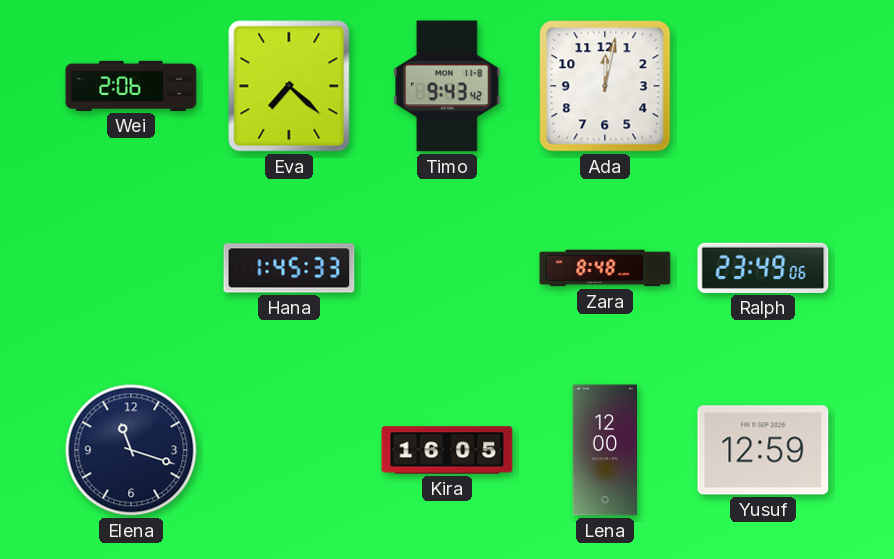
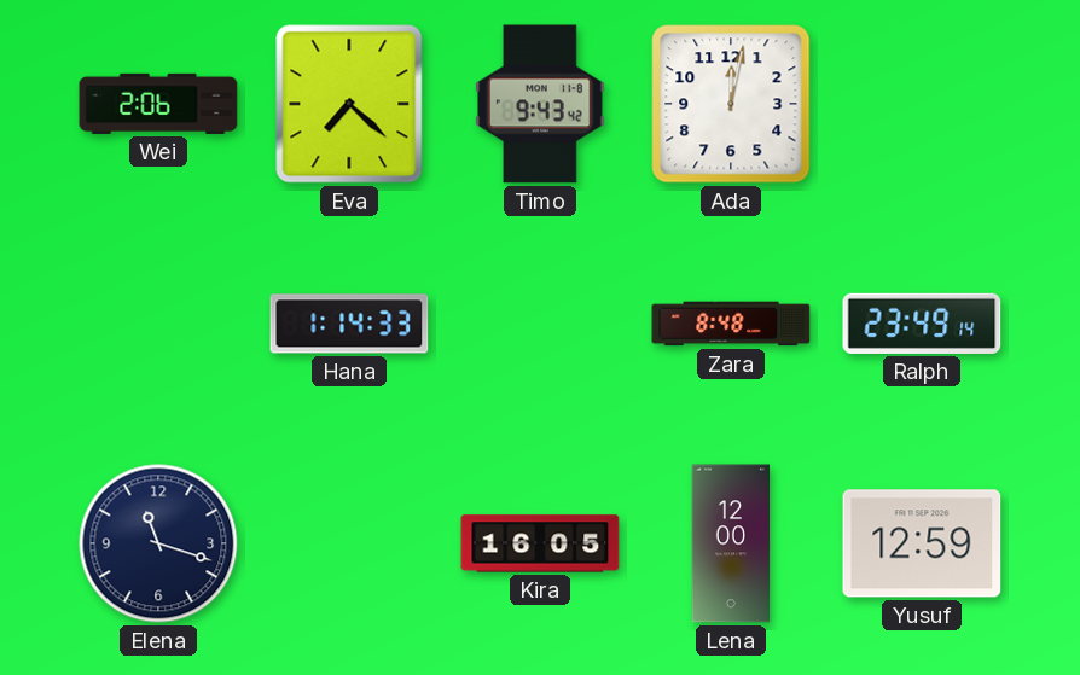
Hana: 1:45 -> 1:14
Ralph: 23:49:06 -> 23:49:14
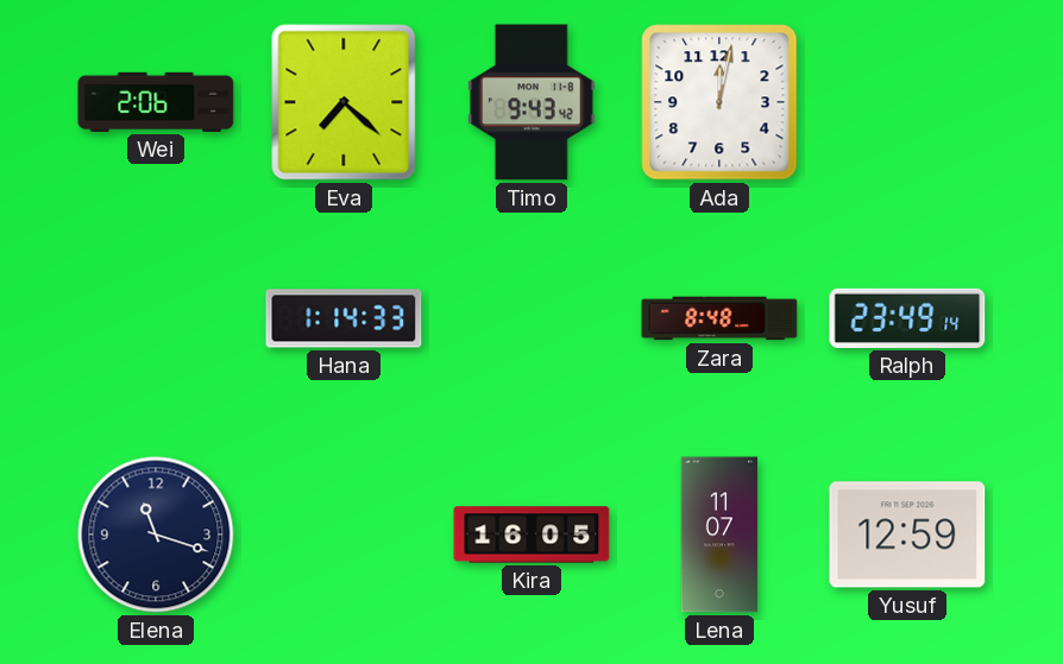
Lena: 12:00 -> 11:07
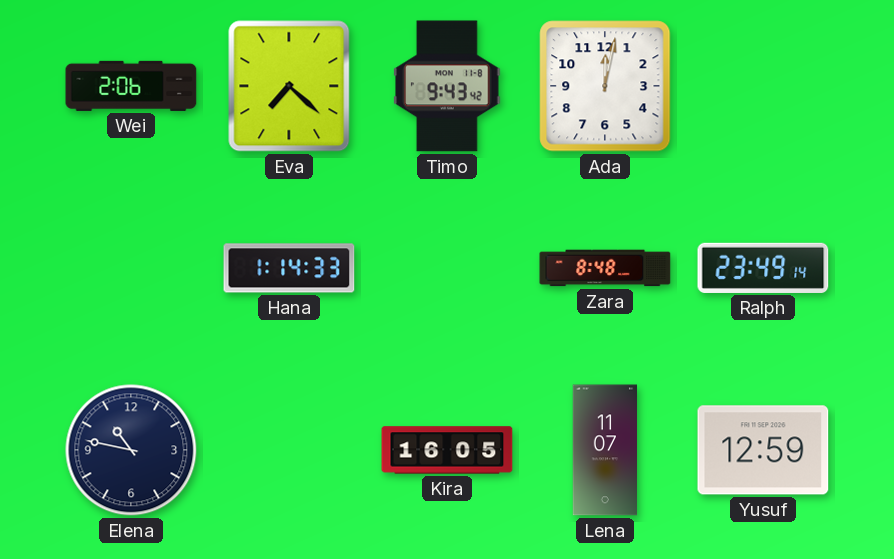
Elena: 11:18 -> 10:47
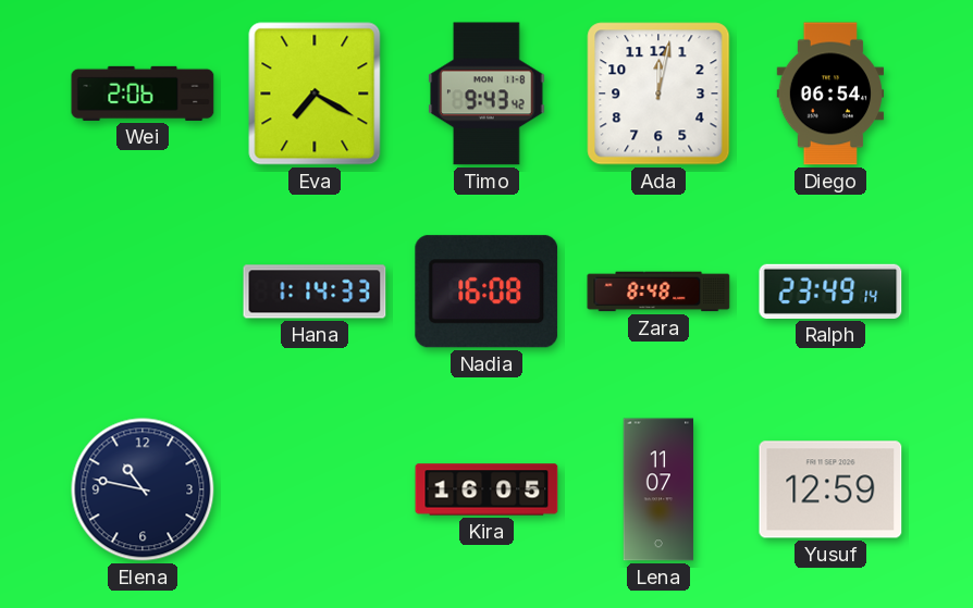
Eva: 7:22 -> 7:20
Diego: none -> 06:54
Nadia: none -> 16:08
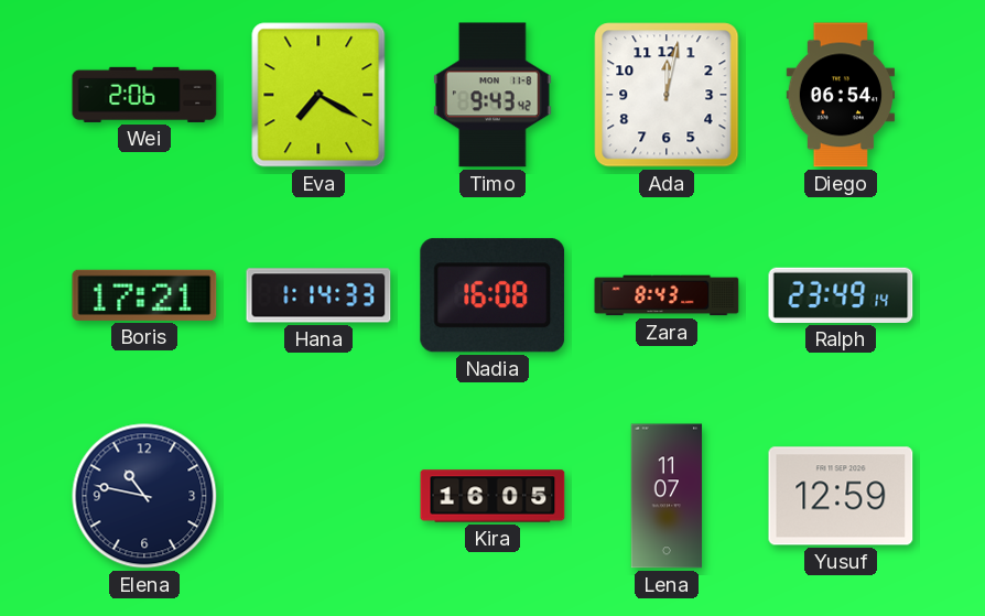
Boris: none -> 17:21
Zara: 8:48 -> 8:43
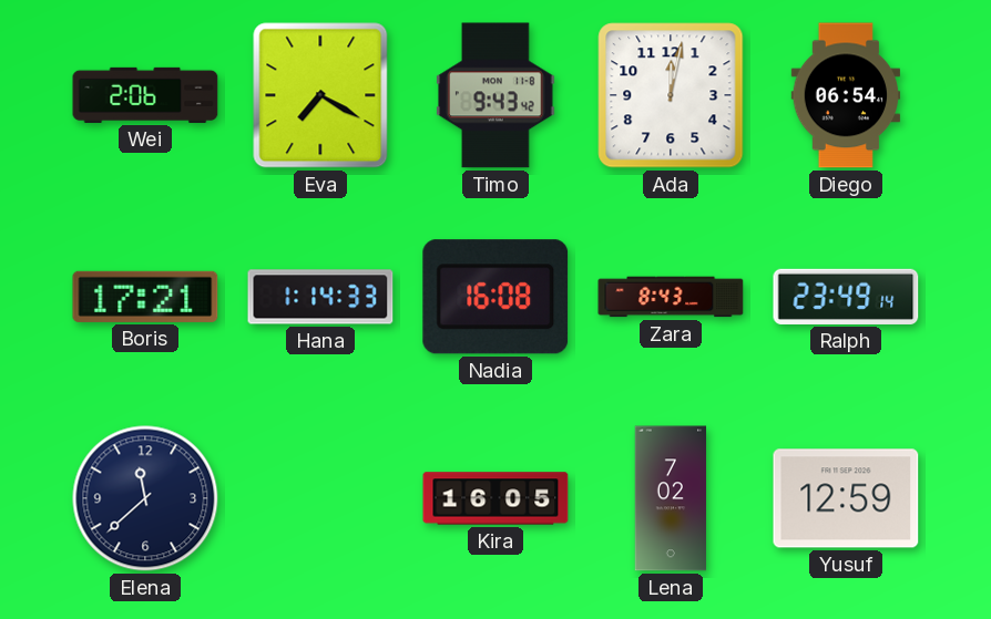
Elena: 10:47 -> 11:38
Lena: 11:07 -> 7:02
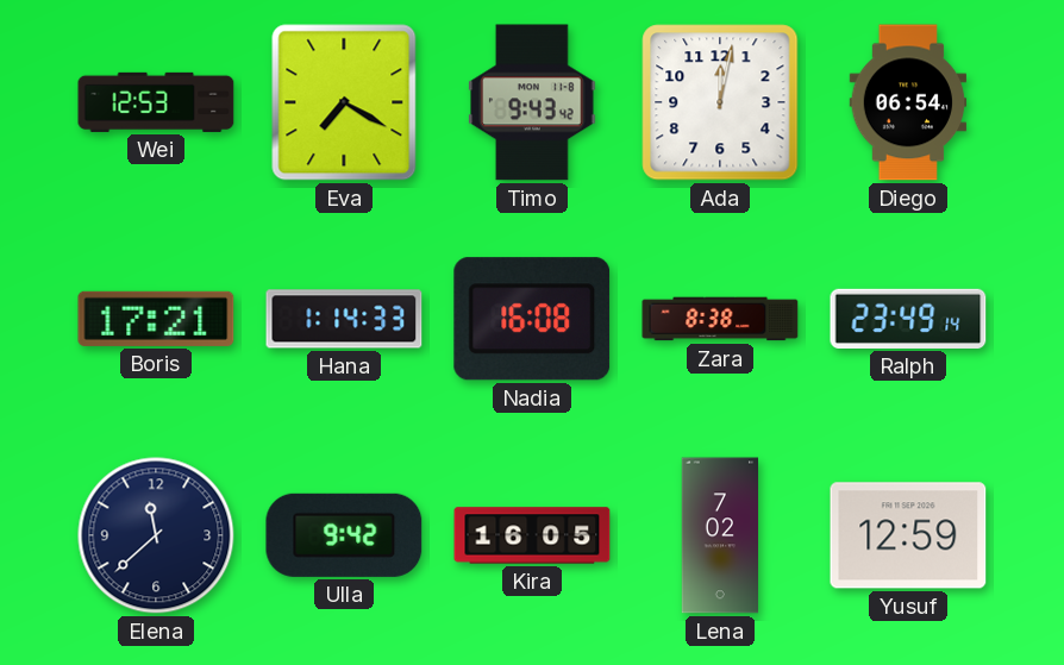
Wei: 2:06 -> 12:53
Zara: 8:43 -> 8:38
Ulla: none -> 9:42
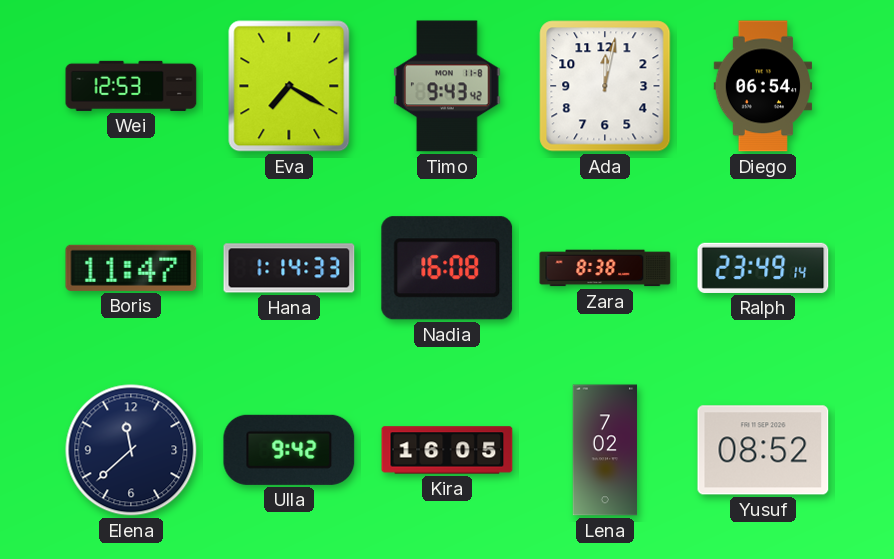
Boris: 17:21 -> 11:47
Yusuf: 12:59 -> 08:52
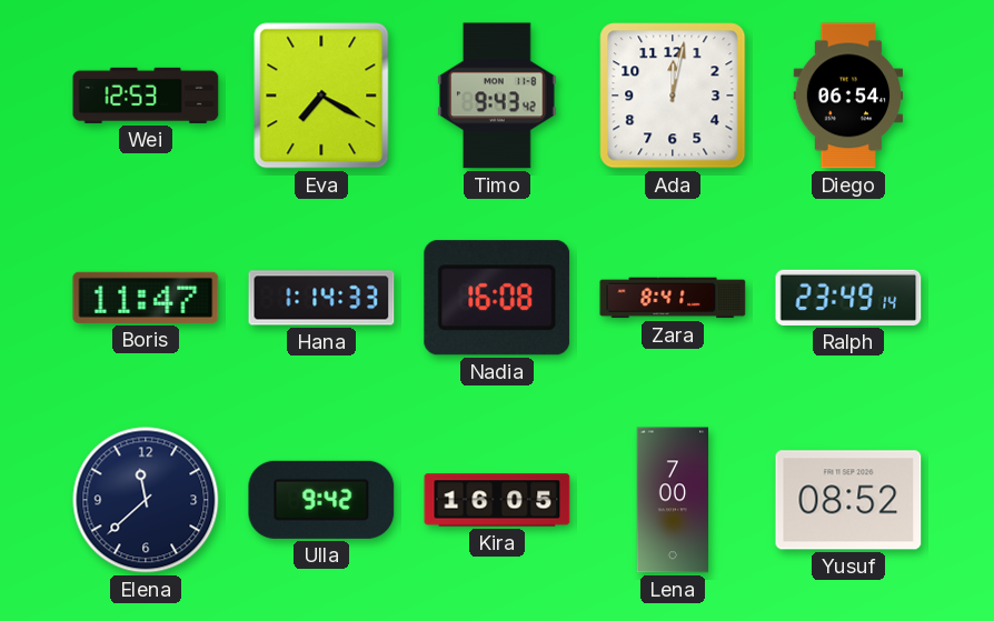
Zara: 8:38 -> 8:41
Lena: 7:02 -> 7:00
